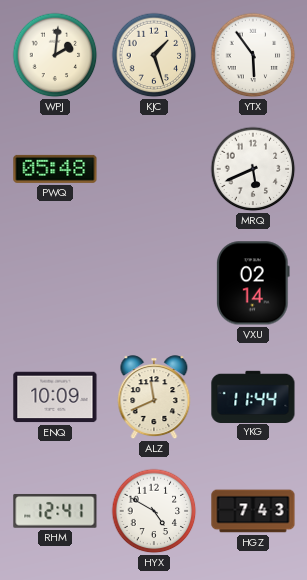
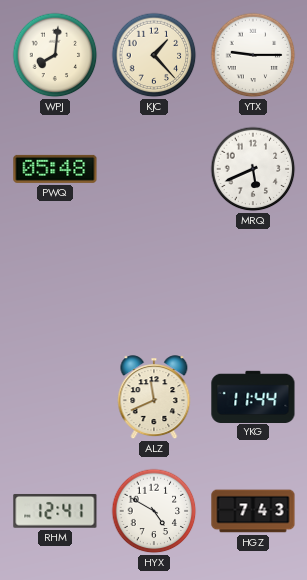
WPJ: 2:01 -> 8:01
KJC: 1:27 -> 1:23
YTX: 5:54 -> 9:15
VXU: 02:14 -> none
ENQ: 10:09 -> none
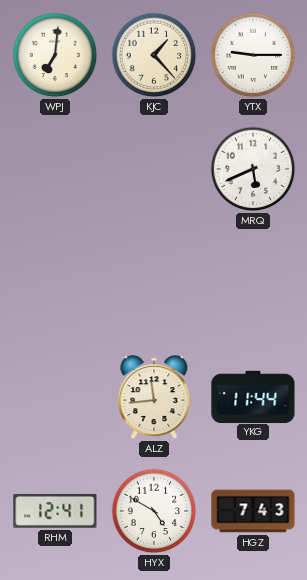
WPJ: 8:01 -> 7:01
PWQ: 05:48 -> none
ALZ: 11:41 -> 11:44
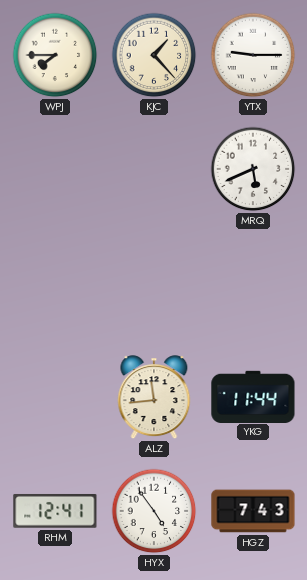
WPJ: 7:01 -> 7:45
HYX: 4:50 -> 4:54
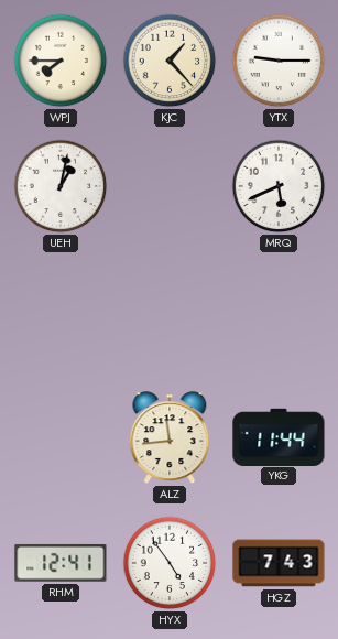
UEH: none -> 1:02
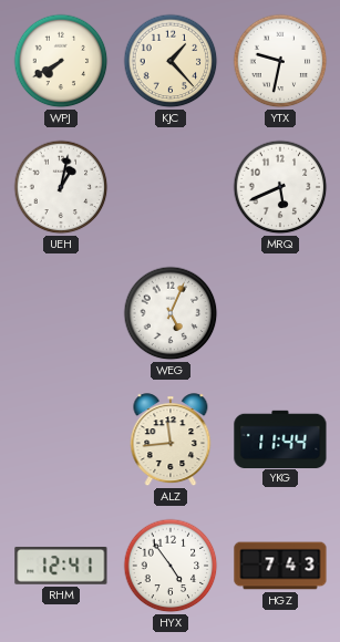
WPJ: 7:45 -> 7:40
YTX: 9:15 -> 9:32
WEG: none -> 5:04
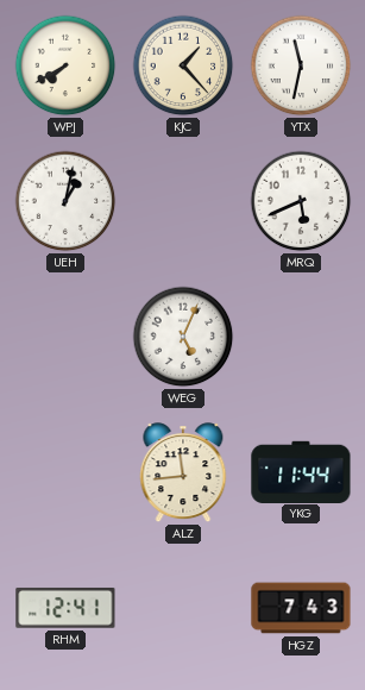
YTX: 9:32 -> 11:32
HYX: 4:54 -> none
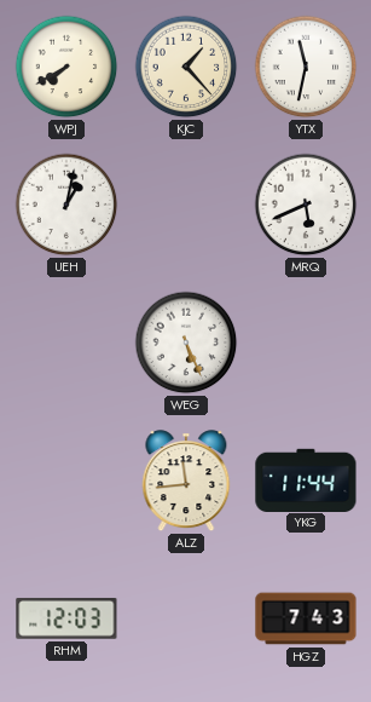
WEG: 5:04 -> 5:26
RHM: 12:41 -> 12:03
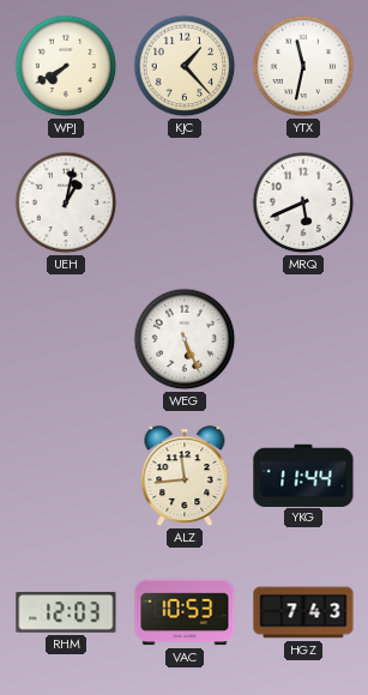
VAC: none -> 10:53
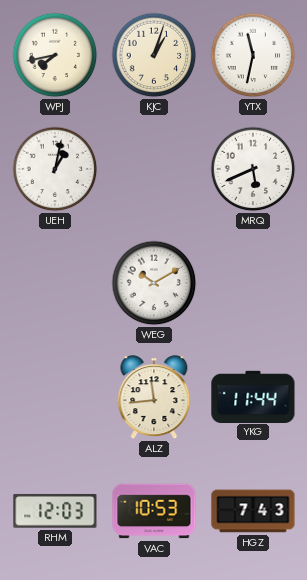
WPJ: 7:40 -> 7:43
KJC: 1:23 -> 1:03
WEG: 5:26 -> 10:10
